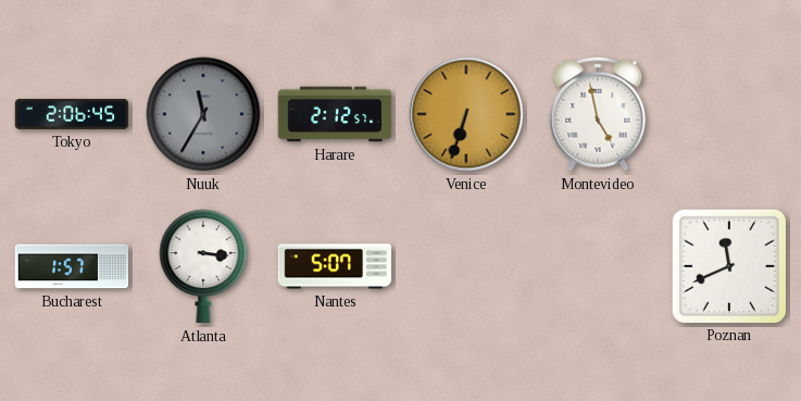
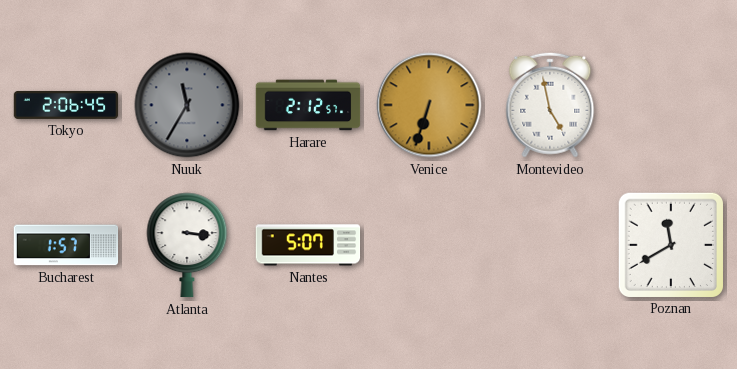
Poznan: 11:41 -> 11:40
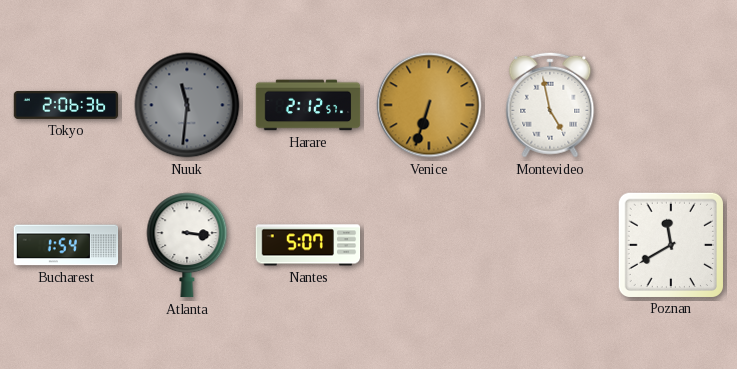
Tokyo: 2:06:45 -> 2:06:36
Nuuk: 11:35 -> 11:31
Bucharest: 1:57 -> 1:54
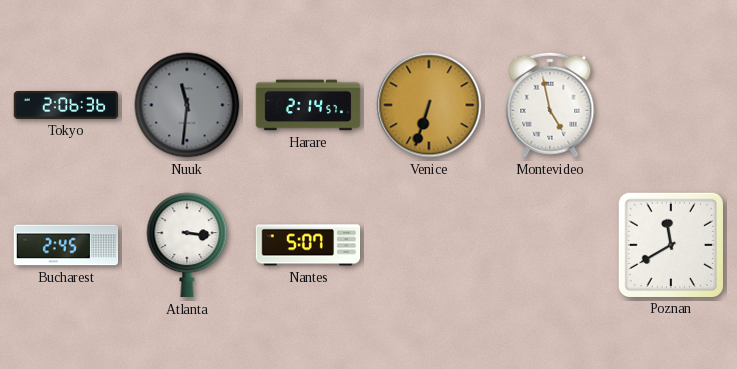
Harare: 2:12 -> 2:14
Bucharest: 1:54 -> 2:45
